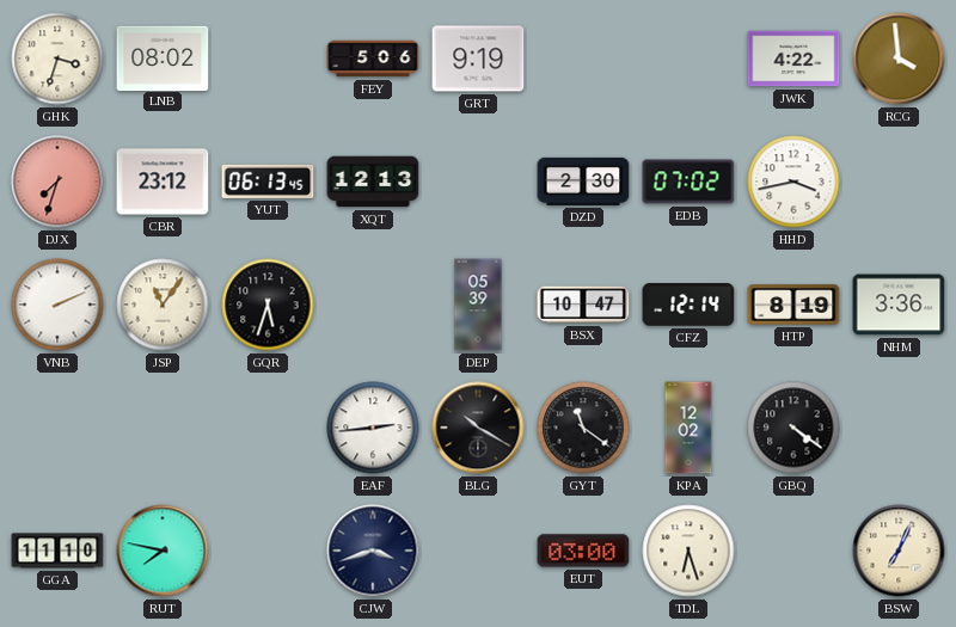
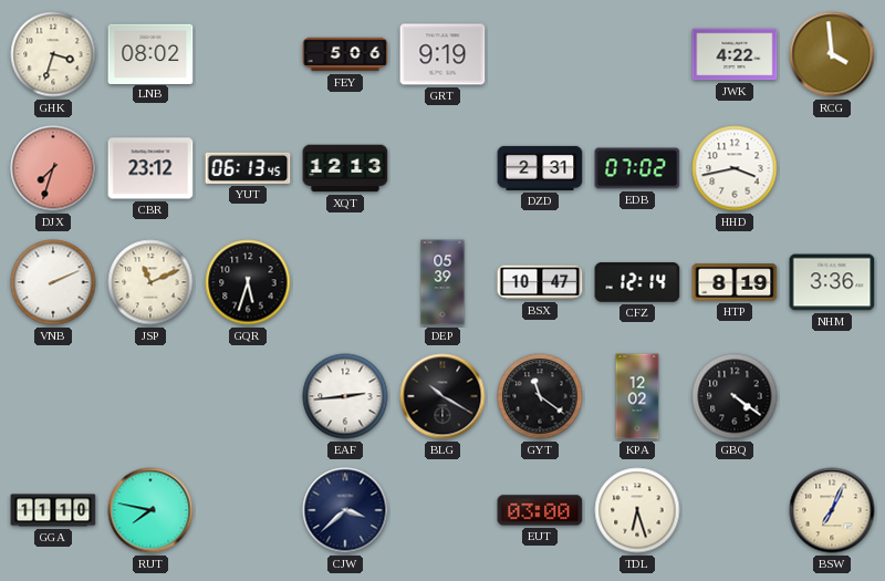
DZD: 2:30 -> 2:31
JSP: 11:06 -> 11:11
CJW: 3:42 -> 3:38
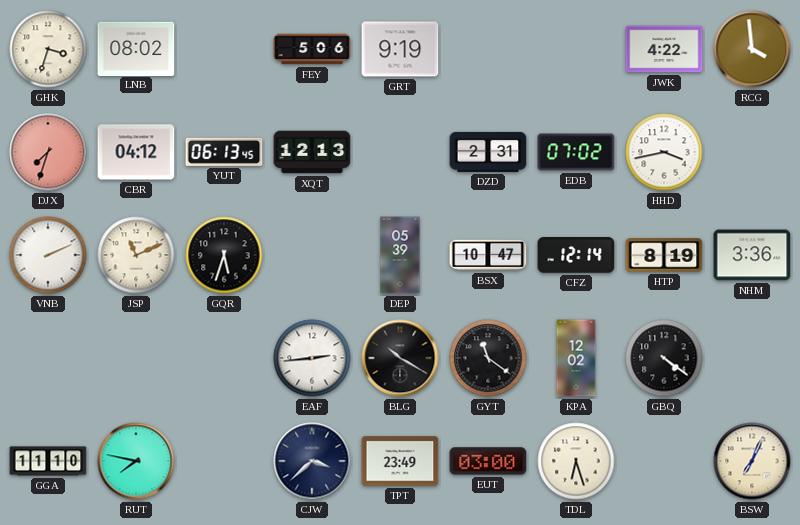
CBR: 23:12 -> 04:12
TPT: none -> 23:49
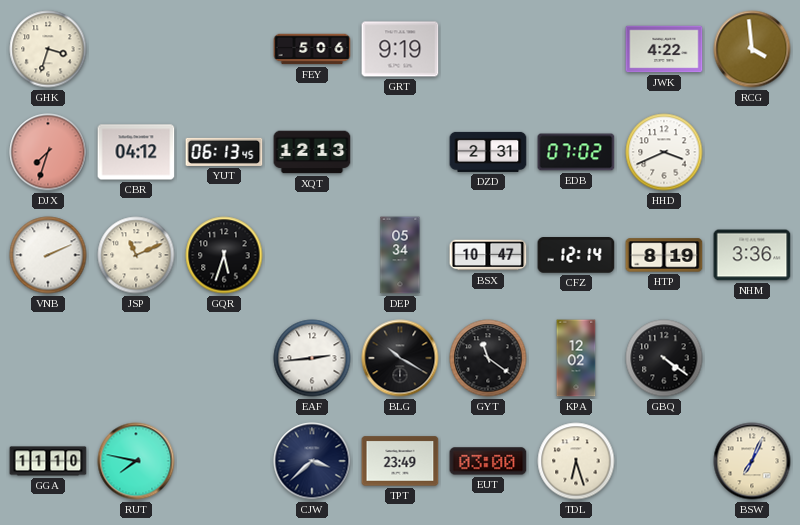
LNB: 08:02 -> none
HHD: 3:43 -> 3:41
DEP: 05:39 -> 05:34
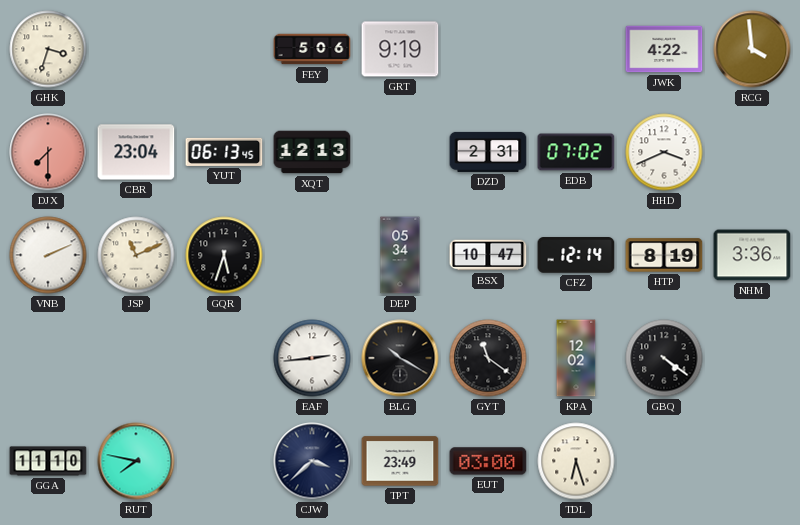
DJX: 7:33 -> 7:30
CBR: 04:12 -> 23:04
BSW: 7:04 -> none
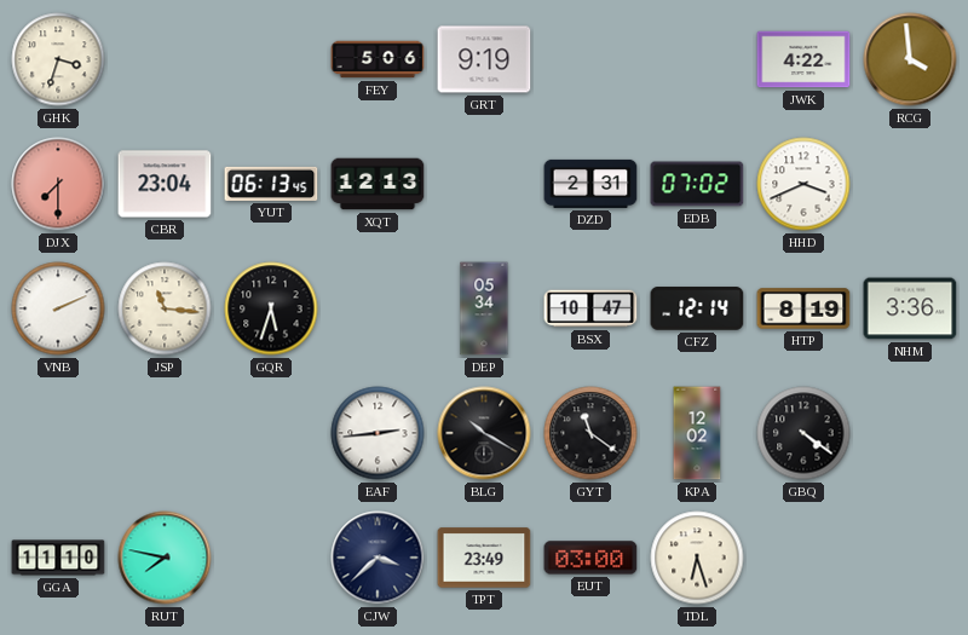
JSP: 11:11 -> 11:16
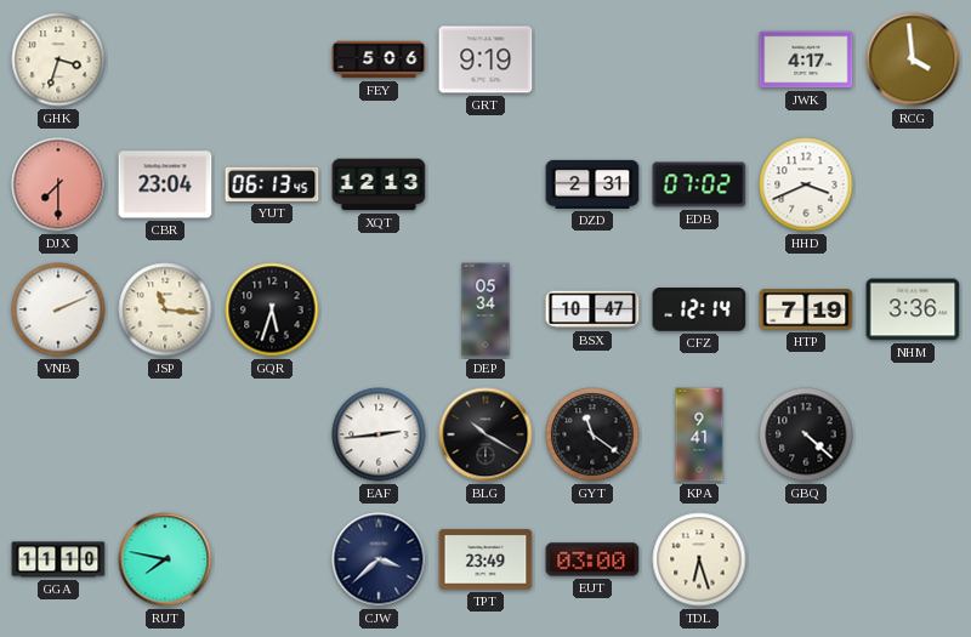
JWK: 4:22 -> 4:17
HTP: 8:19 -> 7:19
KPA: 12:02 -> 9:41
GBQ: 4:21 -> 4:22
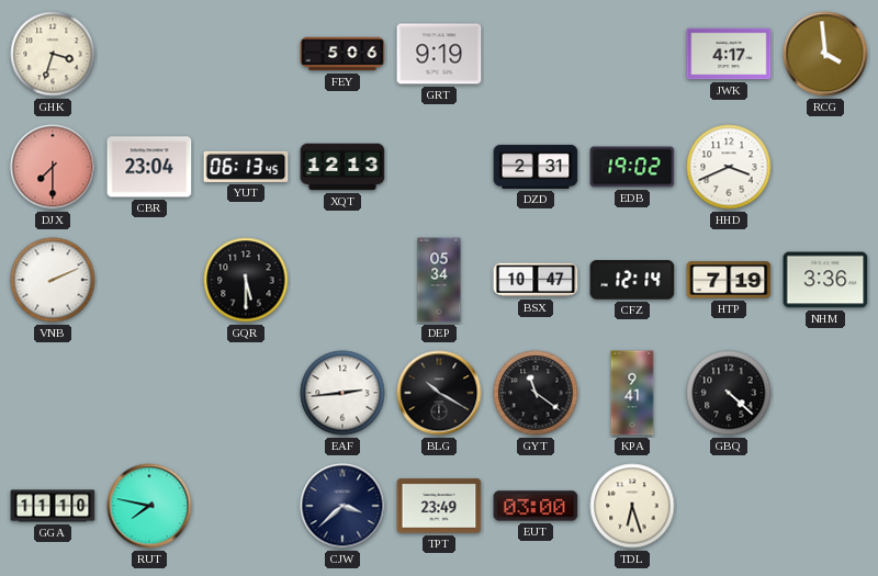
EDB: 07:02 -> 19:02
JSP: 11:16 -> none
GQR: 5:33 -> 5:30
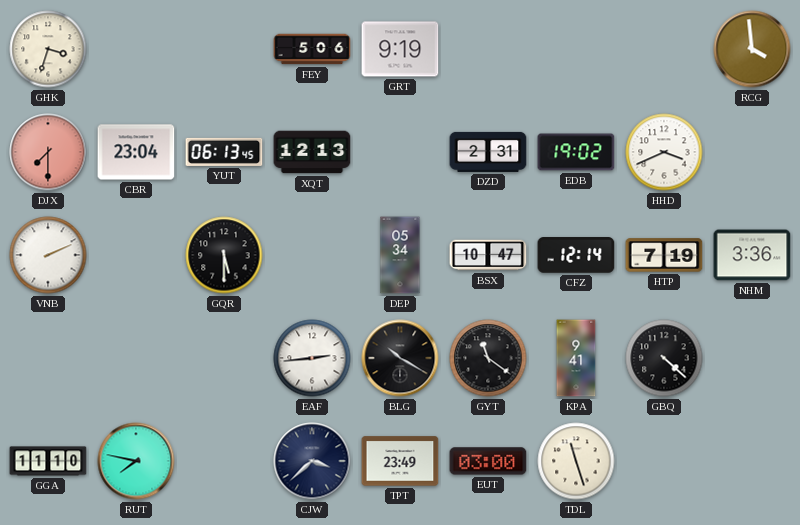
JWK: 4:17 -> none
TDL: 6:27 -> 11:27
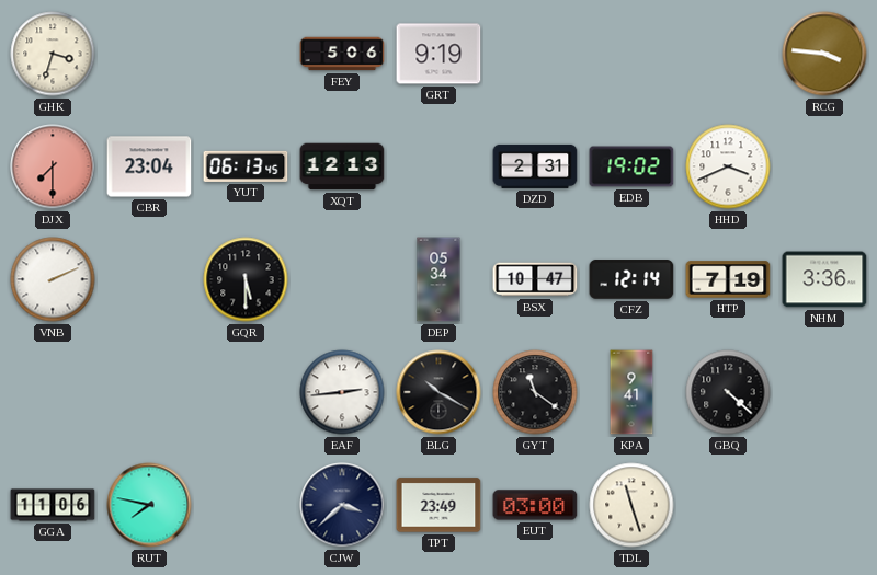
RCG: 3:59 -> 3:46
GGA: 11:10 -> 11:06
